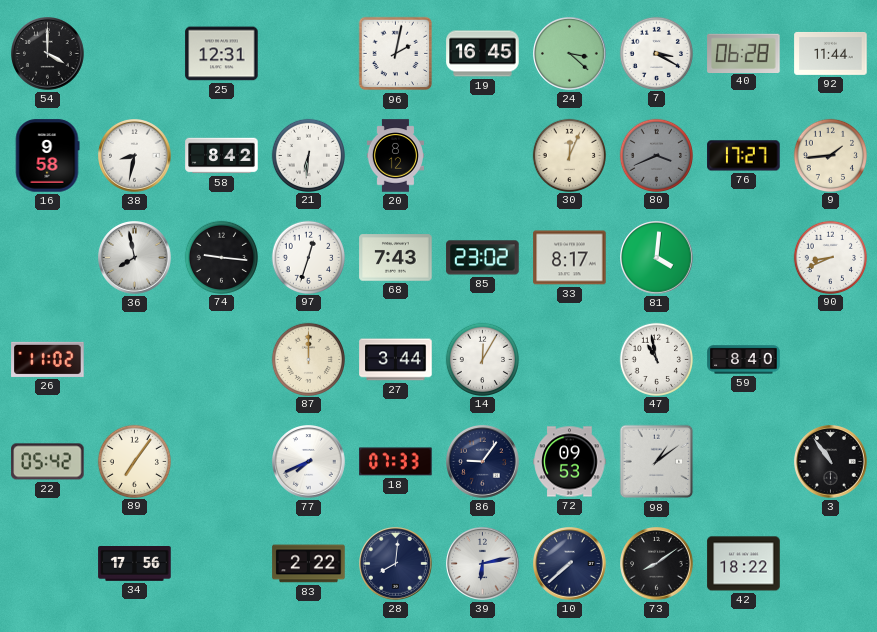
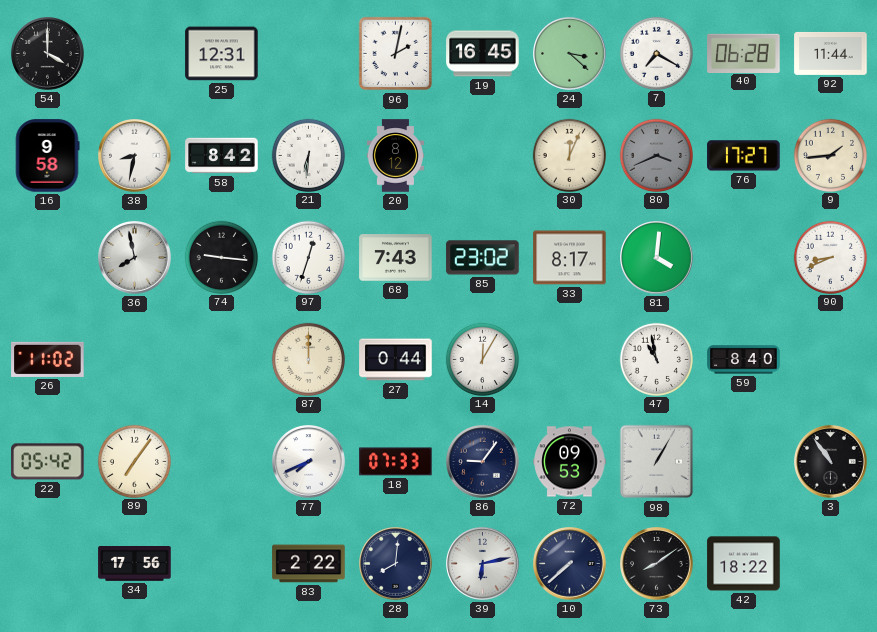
7: 3:20 -> 7:20
27: 3:44 -> 0:44
98: 1:09 -> 1:05
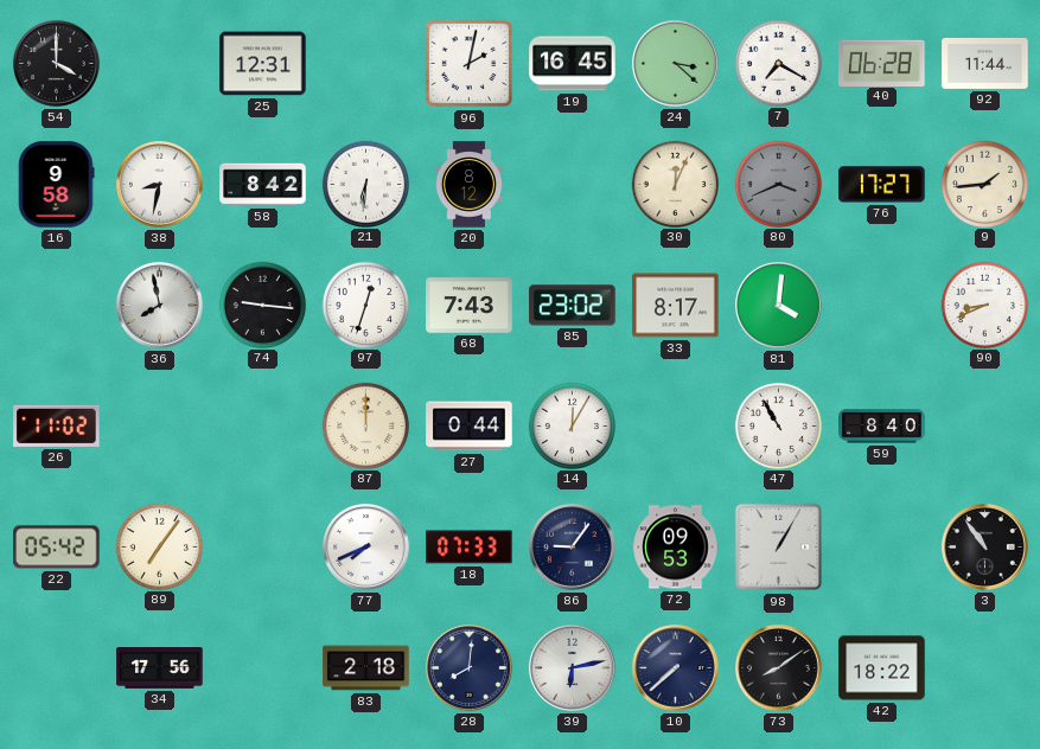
47: 10:58 -> 10:55
83: 2:22 -> 2:18
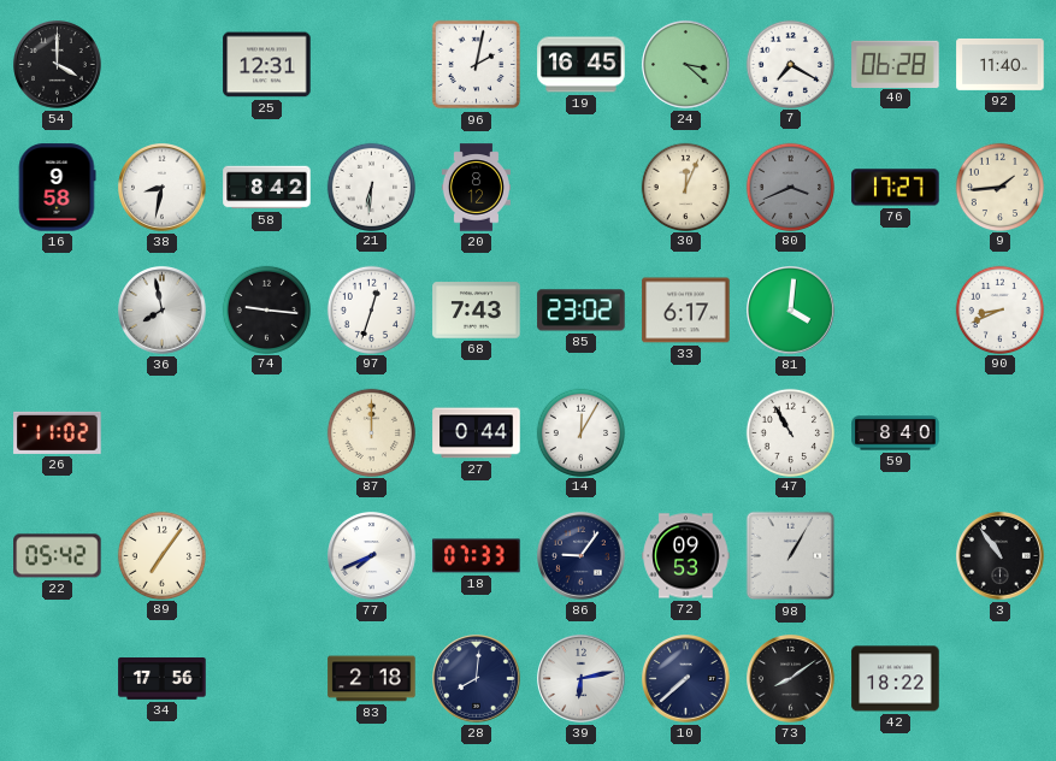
92: 11:44 -> 11:40
33: 8:17 -> 6:17
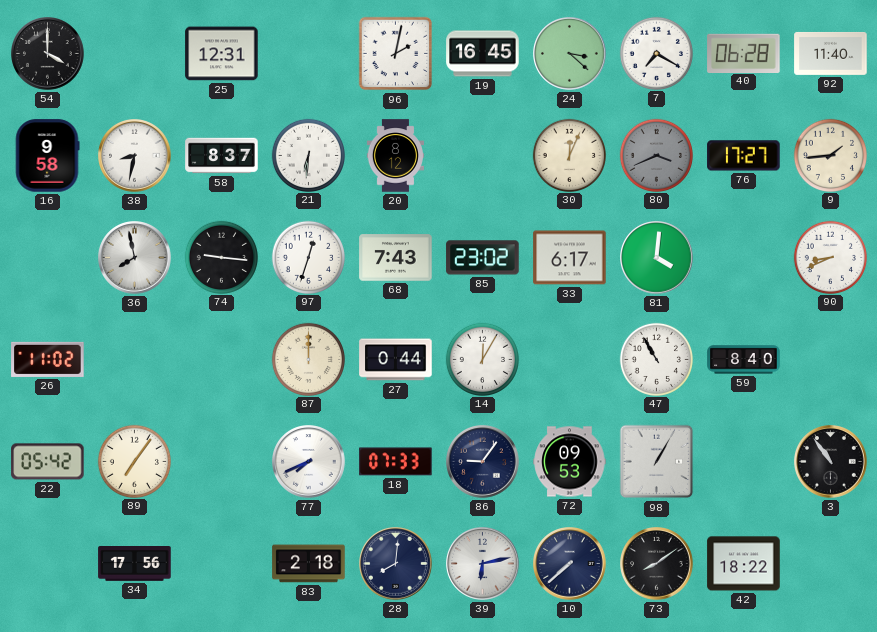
58: 8:42 -> 8:37
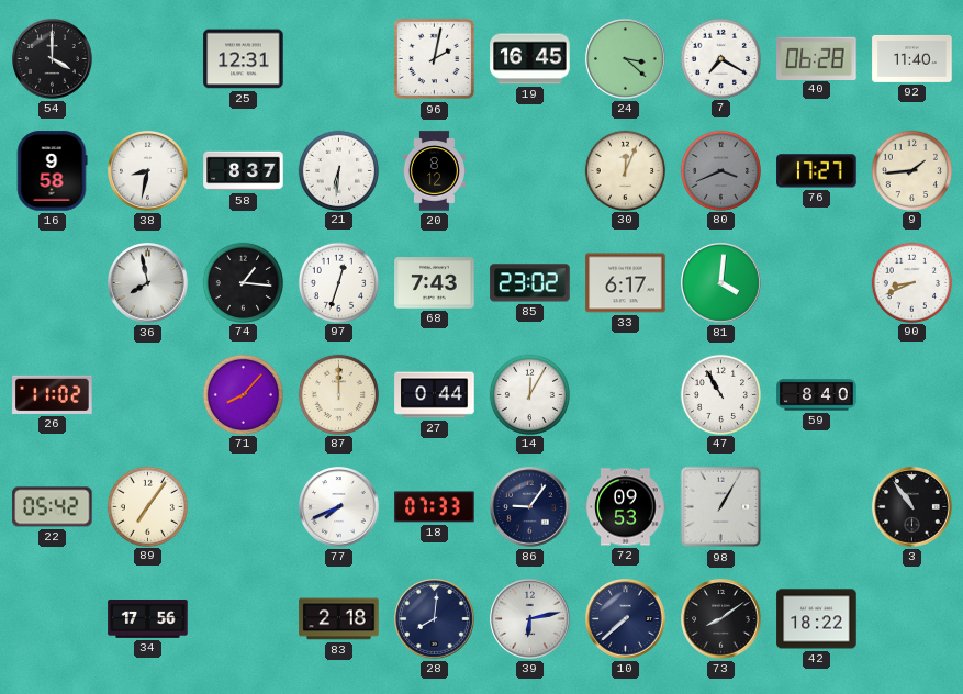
74: 9:16 -> 1:16
71: none -> 8:07
